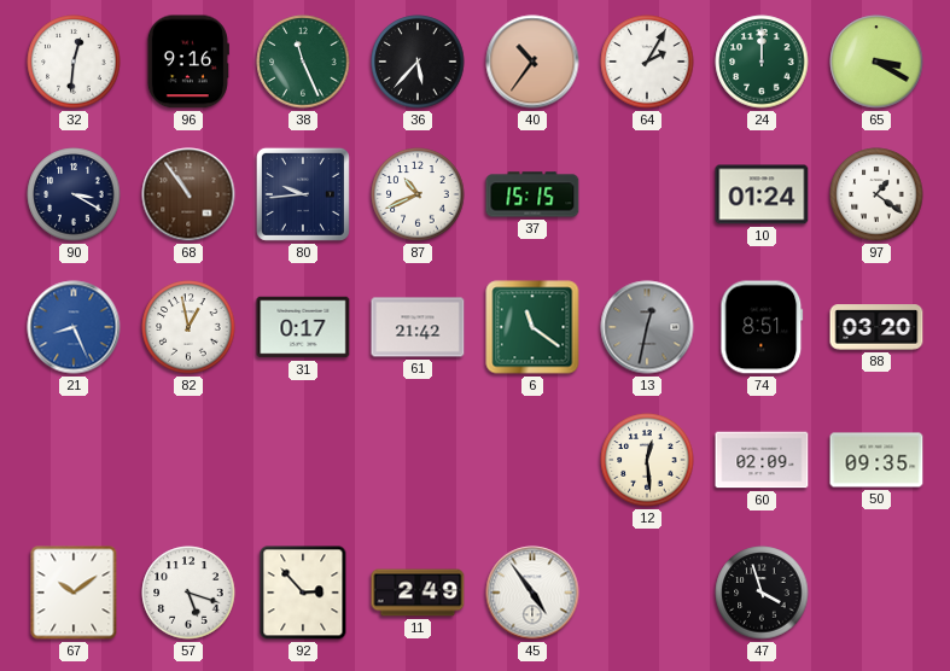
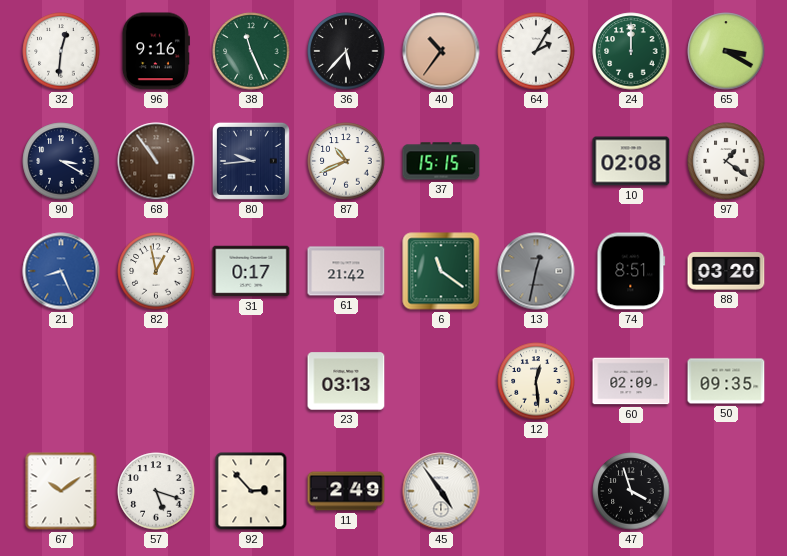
10: 01:24 -> 02:08
23: none -> 03:13
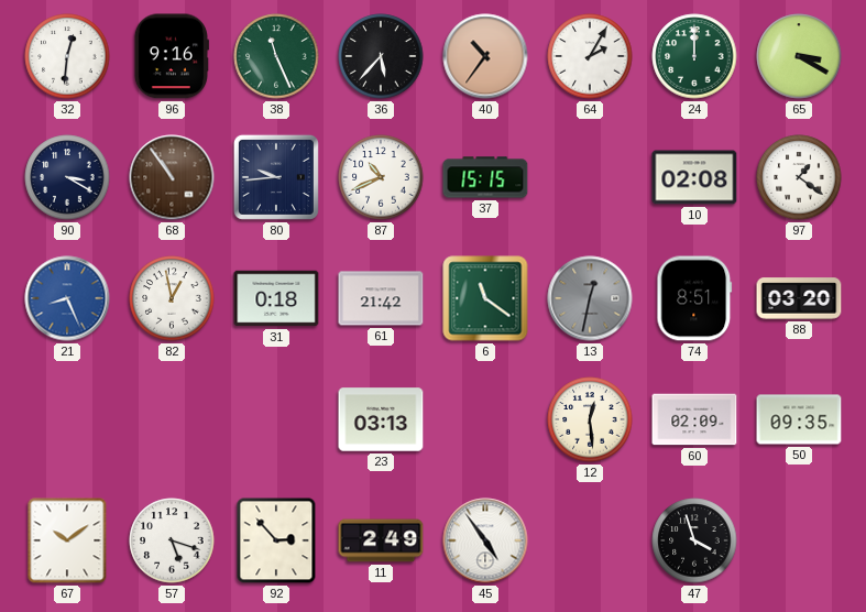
31: 0:17 -> 0:18
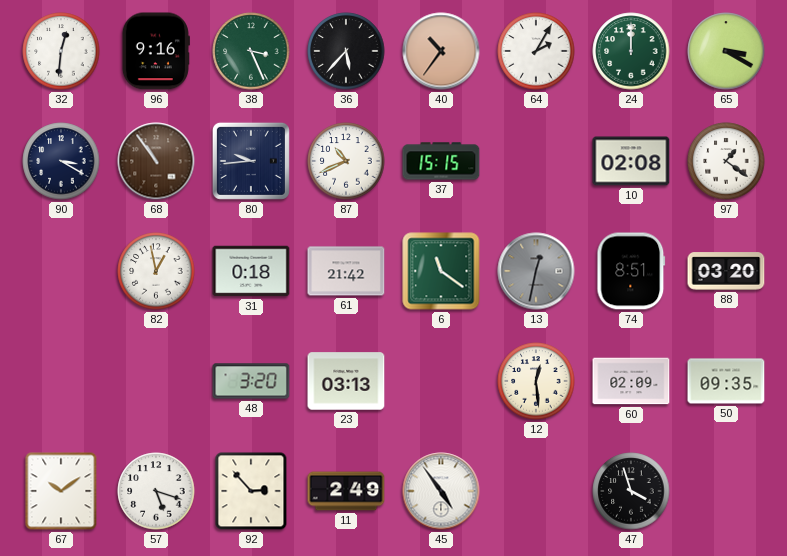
38: 11:26 -> 3:26
21: 8:26 -> none
48: none -> 3:20
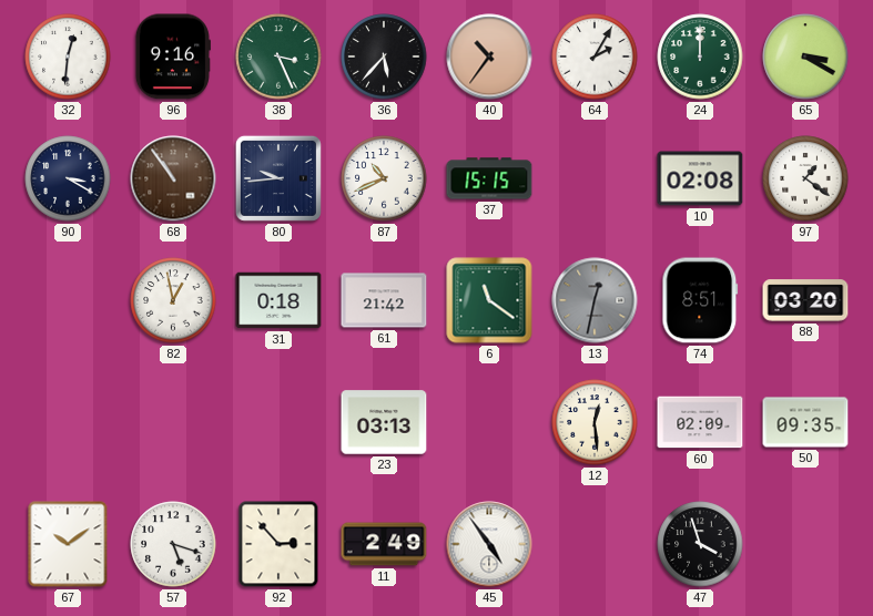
48: 3:20 -> none
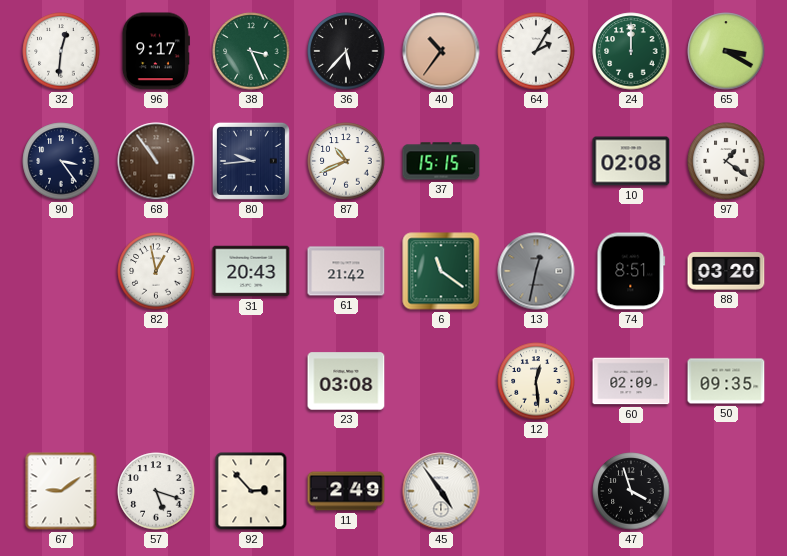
96: 9:16 -> 9:17
90: 3:20 -> 3:24
31: 0:18 -> 20:43
23: 03:13 -> 03:08
67: 10:09 -> 9:09
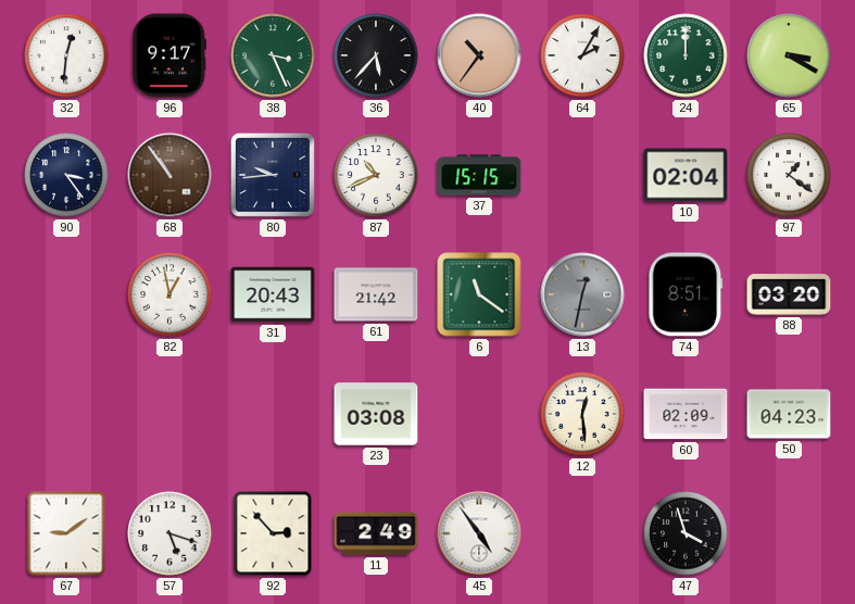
10: 02:08 -> 02:04
50: 09:35 -> 04:23
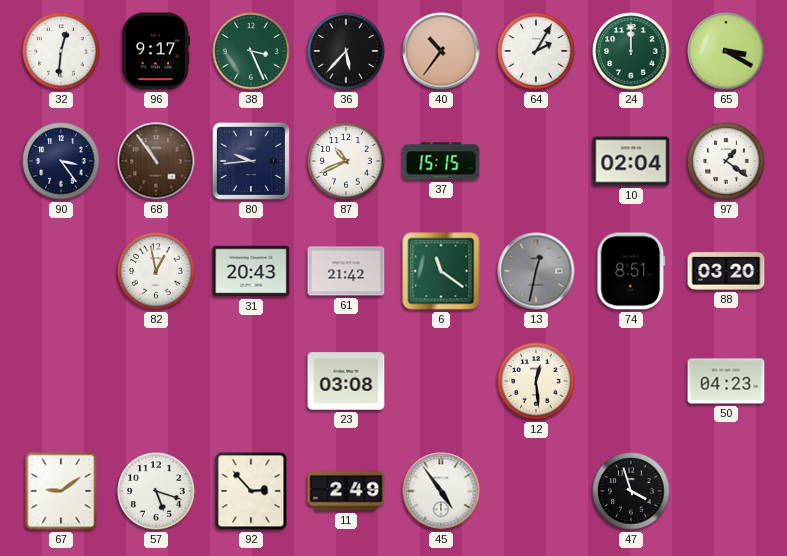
60: 02:09 -> none
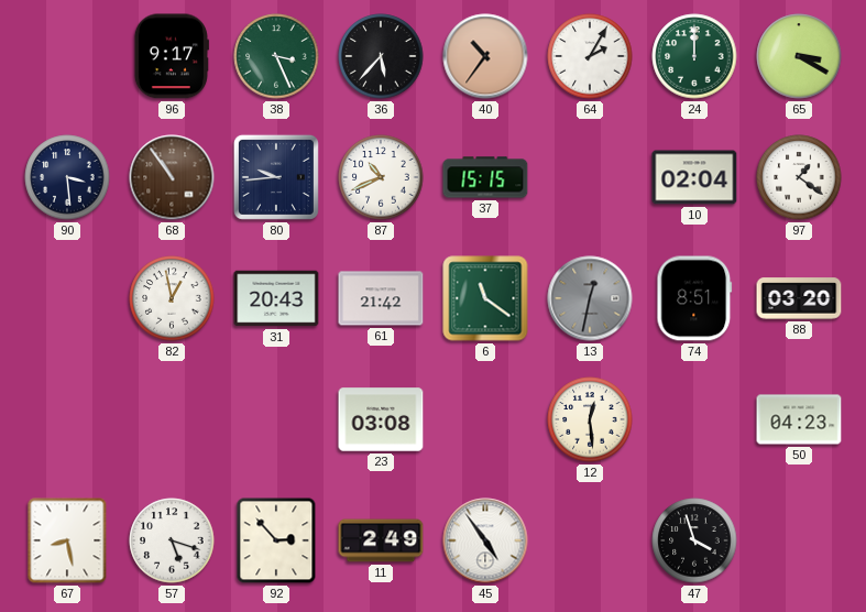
32: 12:31 -> none
90: 3:24 -> 3:29
67: 9:09 -> 8:28
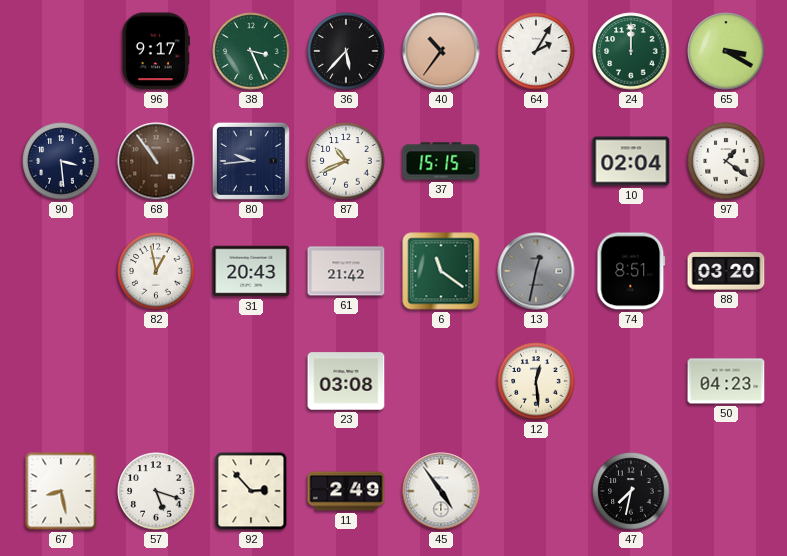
47: 3:57 -> 7:32
